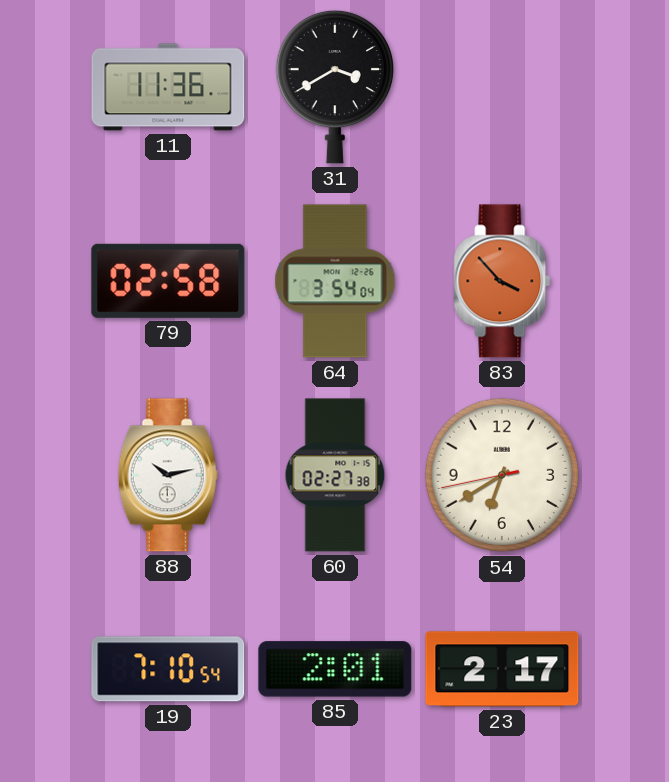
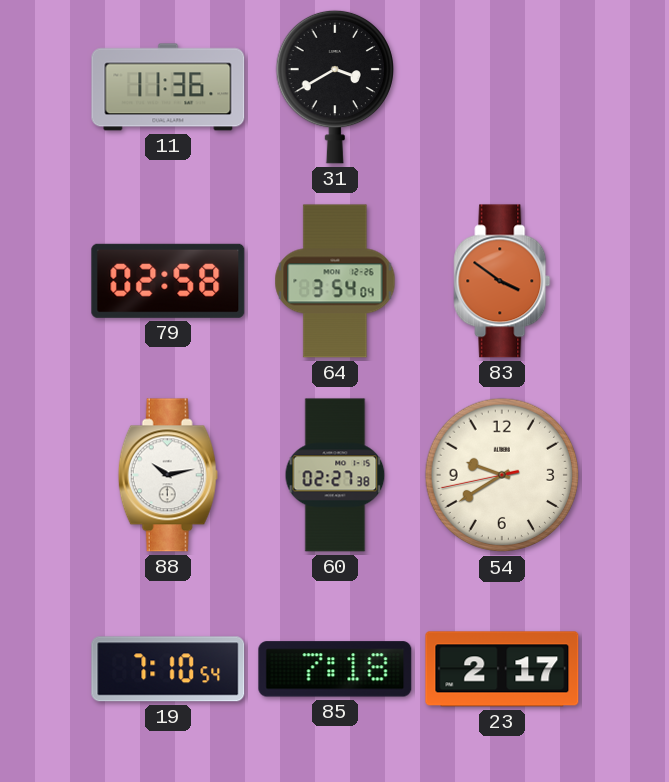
83: 3:53 -> 3:51
54: 6:39 -> 9:39
85: 2:01 -> 7:18
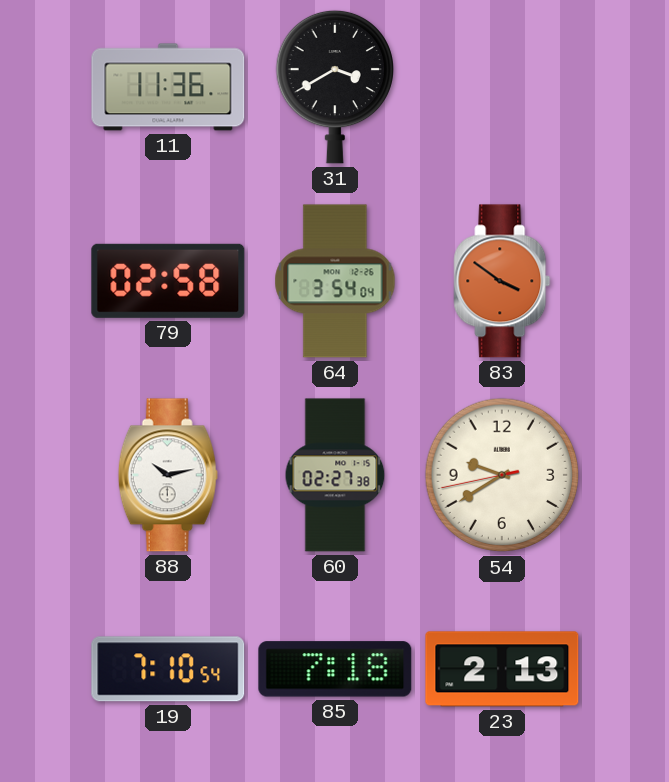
23: 2:17 -> 2:13
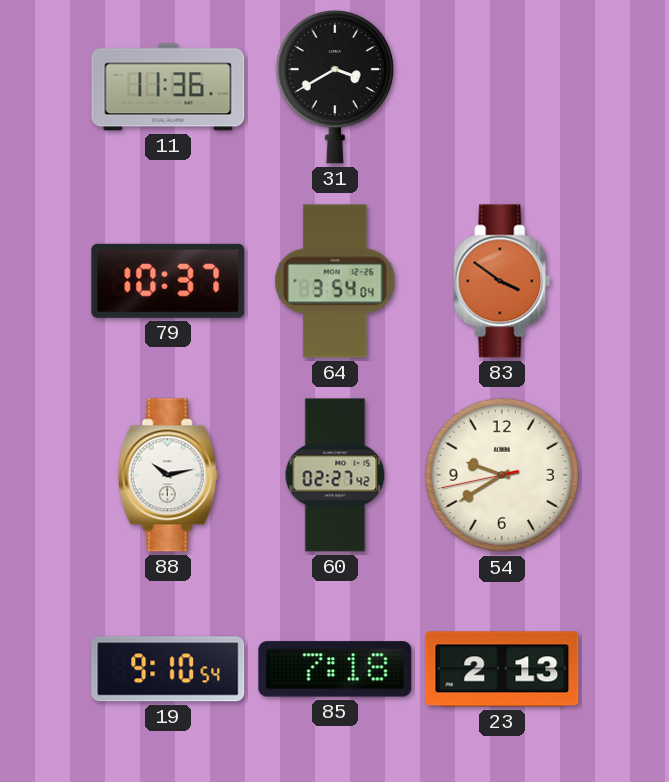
79: 02:58 -> 10:37
60: 02:27:38 -> 02:27:42
19: 7:10 -> 9:10
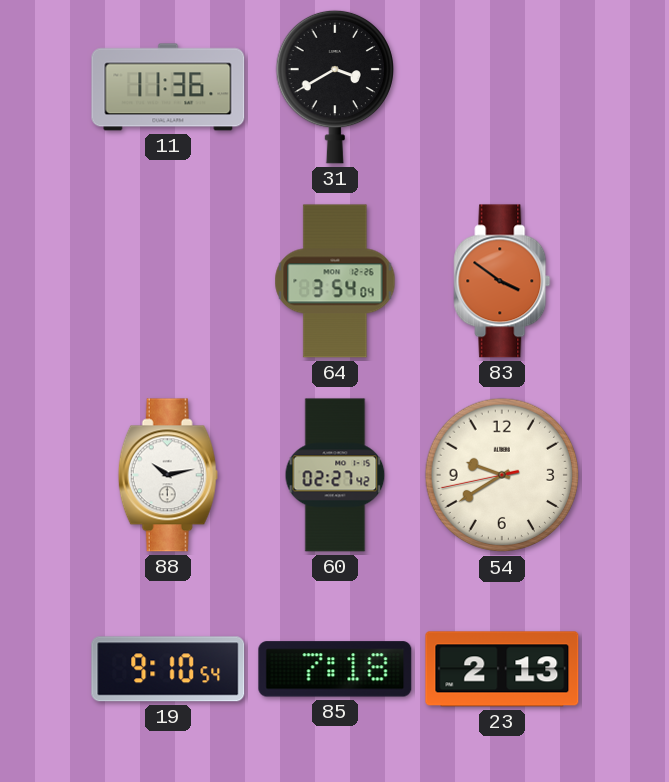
79: 10:37 -> none
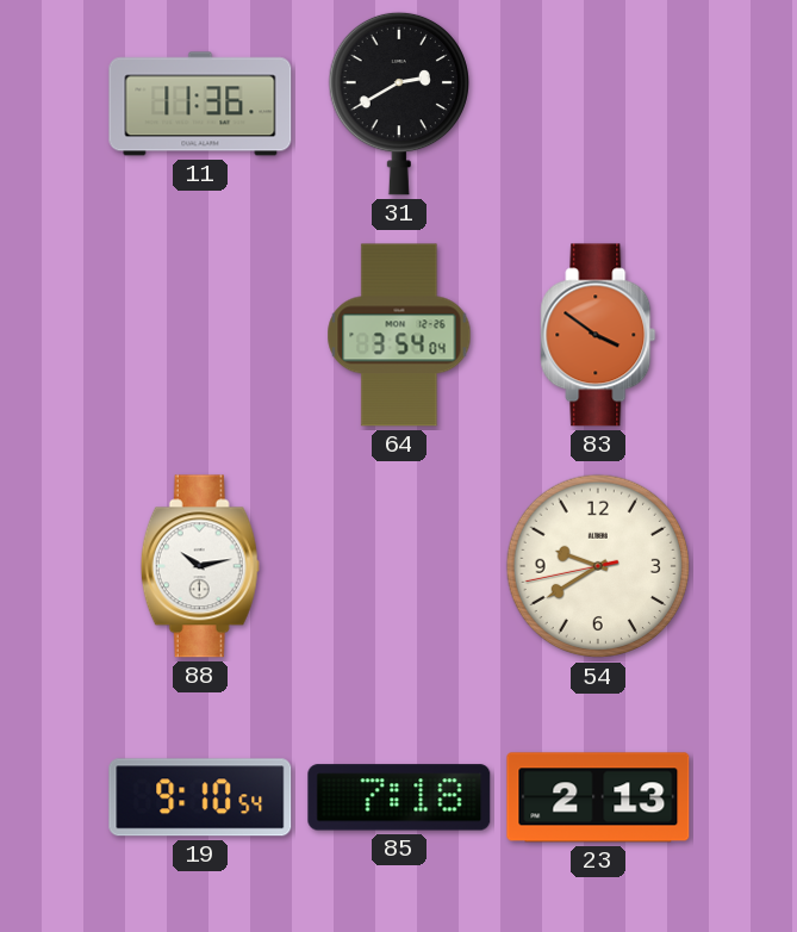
31: 3:40 -> 2:40
60: 02:27 -> none
